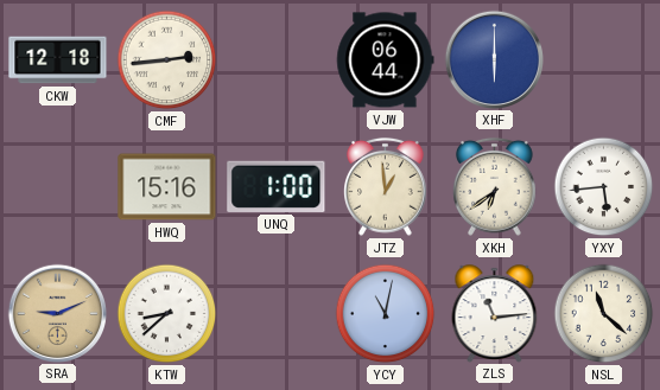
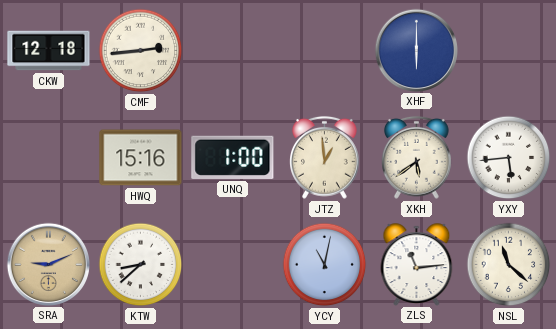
VJW: 06:44 -> none
XKH: 6:39 -> 5:39
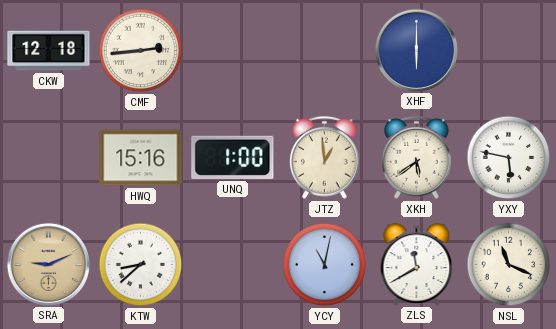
YXY: 5:44 -> 5:47
ZLS: 11:14 -> 11:40
NSL: 11:22 -> 11:19
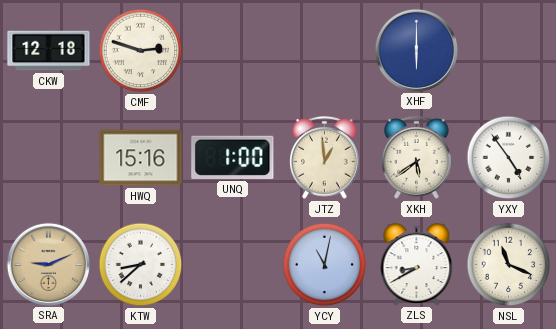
CMF: 2:44 -> 2:48
YXY: 5:47 -> 4:54
ZLS: 11:40 -> 8:40
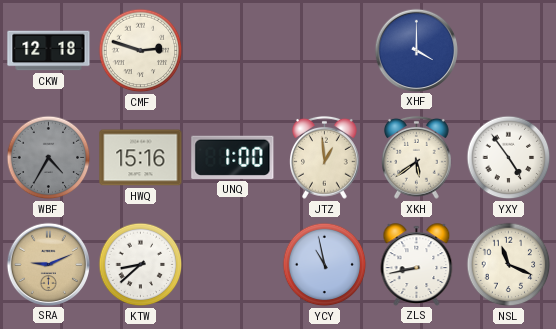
XHF: 6:00 -> 4:00
WBF: none -> 4:35
YCY: 11:02 -> 10:58
ZLS: 8:40 -> 8:43
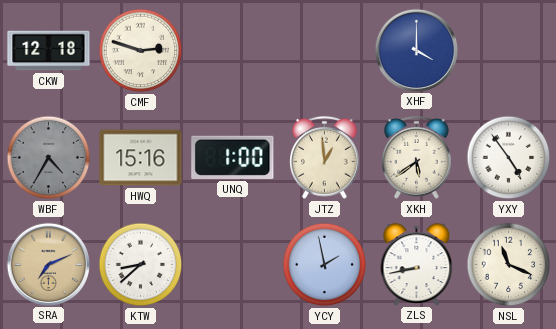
SRA: 9:11 -> 7:11
YCY: 10:58 -> 1:58
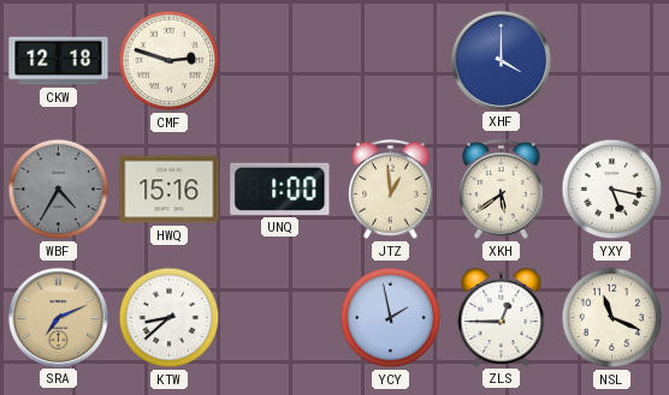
YXY: 4:54 -> 5:17
ZLS: 8:43 -> 12:45
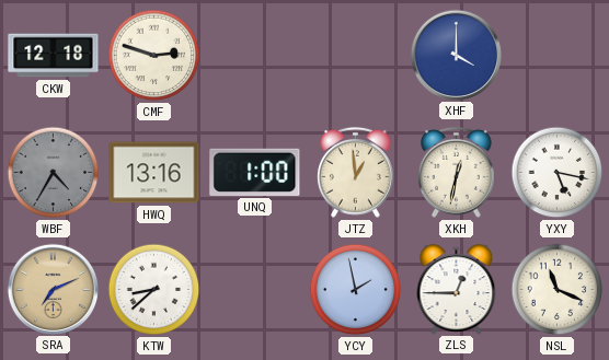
HWQ: 15:16 -> 13:16
XKH: 5:39 -> 12:32
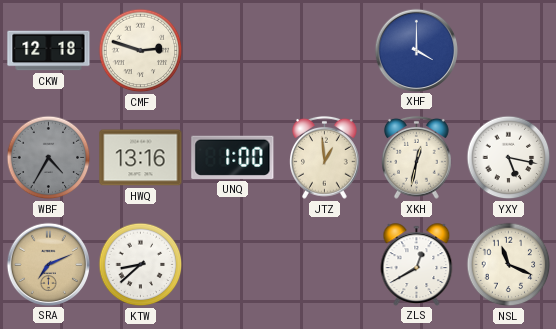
YCY: 1:58 -> none
ZLS: 12:45 -> 12:40
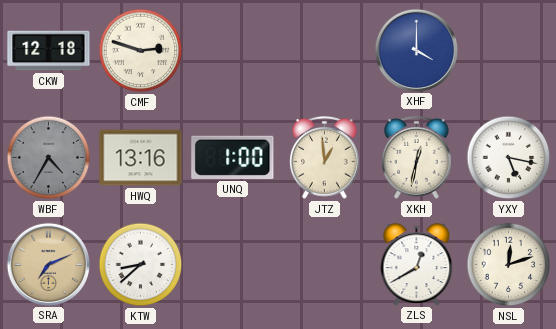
NSL: 11:19 -> 12:12
